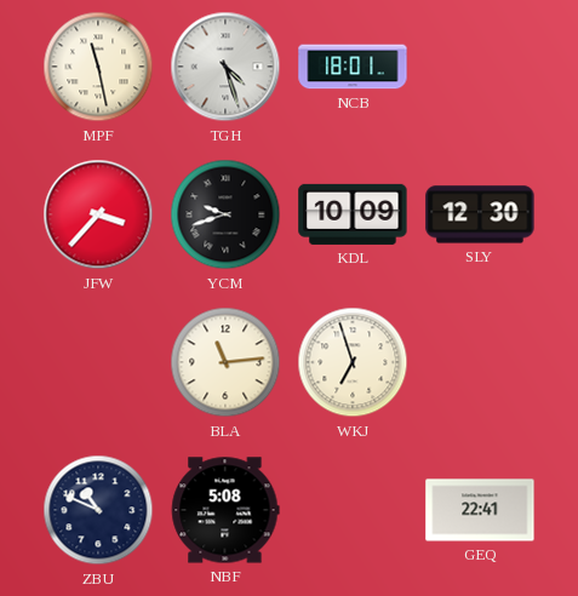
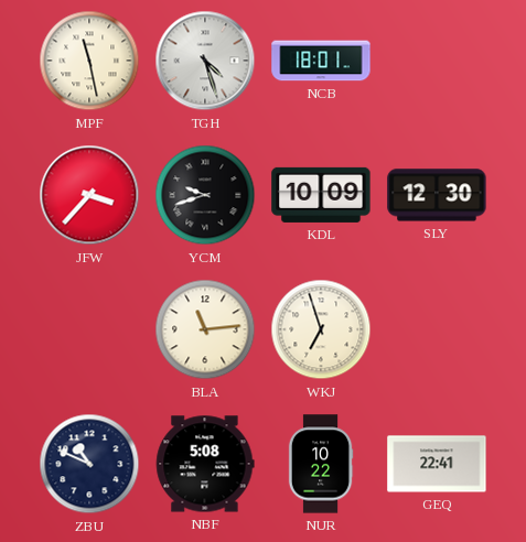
NUR: none -> 10:22
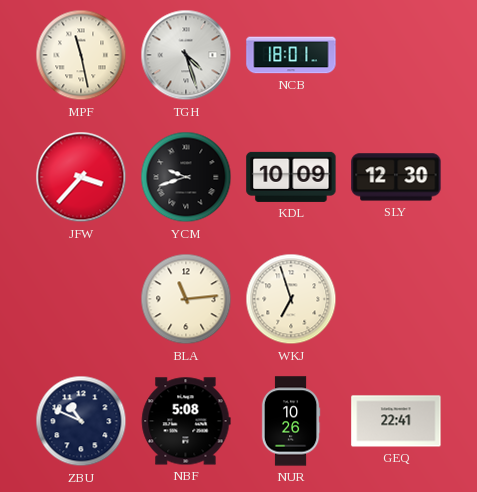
NUR: 10:22 -> 10:26
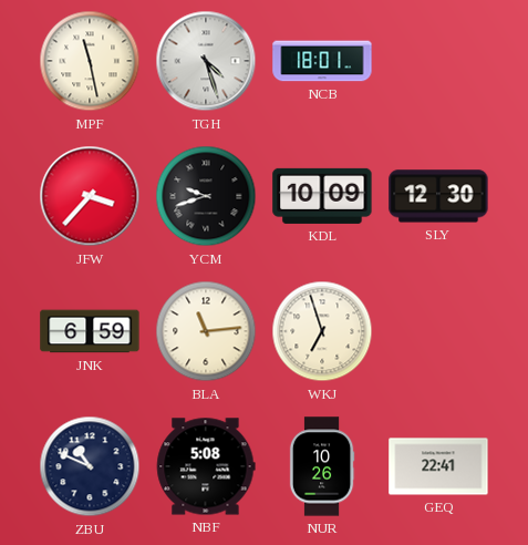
JNK: none -> 6:59
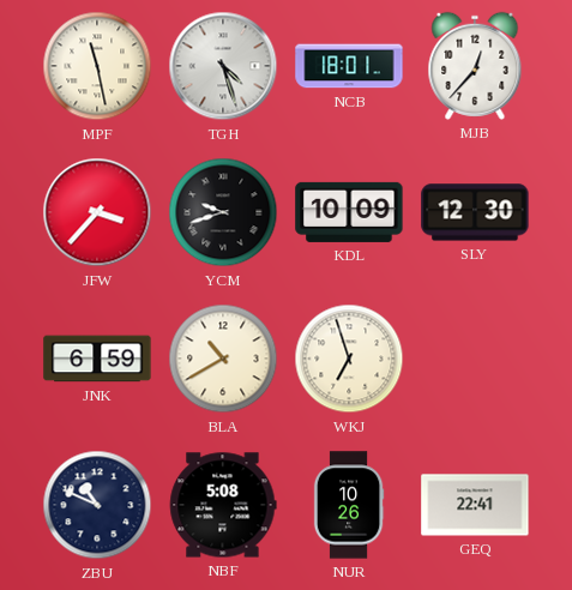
MJB: none -> 12:37
BLA: 11:14 -> 10:40
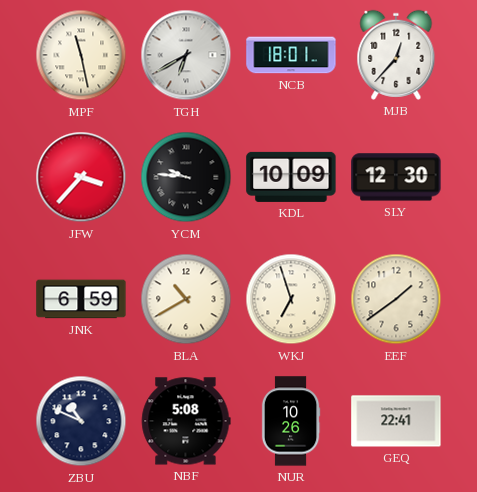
TGH: 4:27 -> 6:40
YCM: 9:42 -> 9:46
EEF: none -> 1:39
